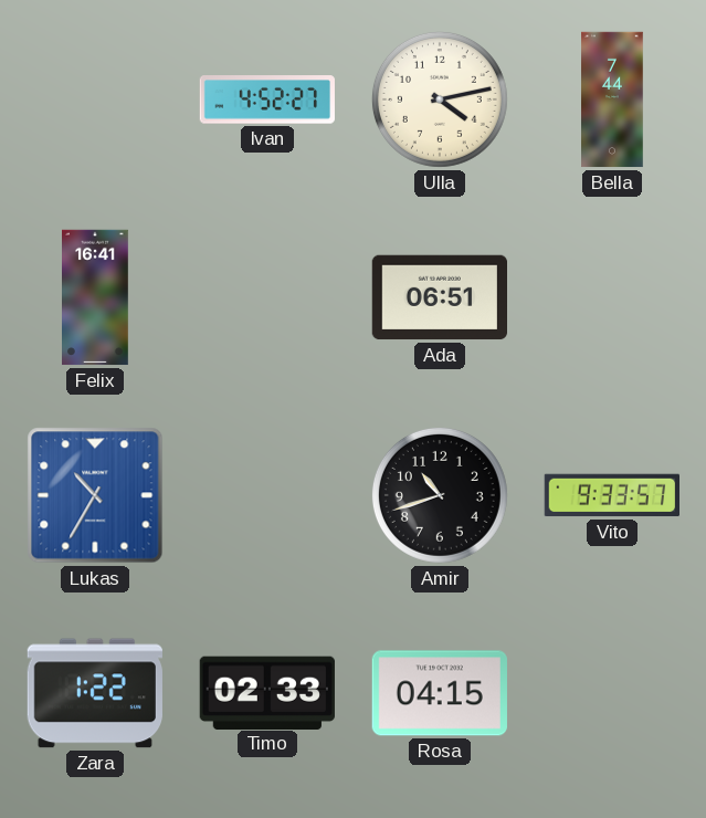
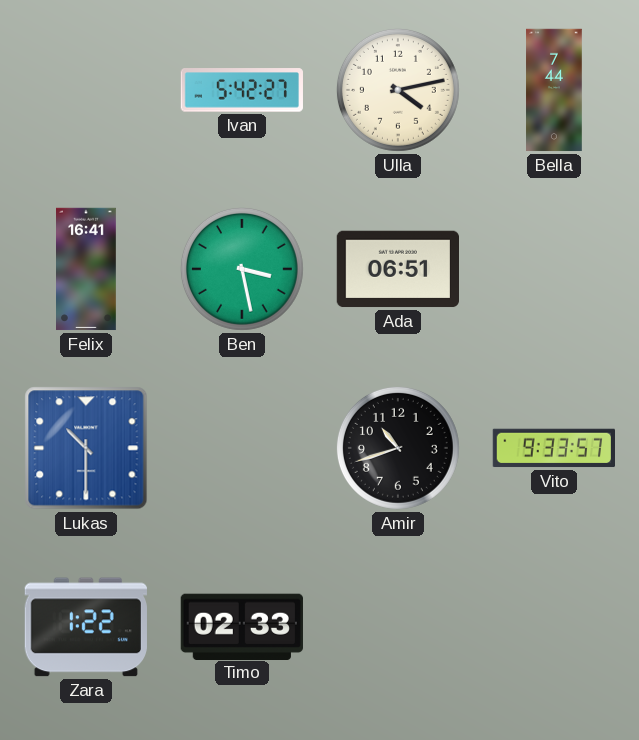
Ivan: 4:52 -> 5:42
Ben: none -> 3:28
Lukas: 10:35 -> 10:30
Rosa: 04:15 -> none
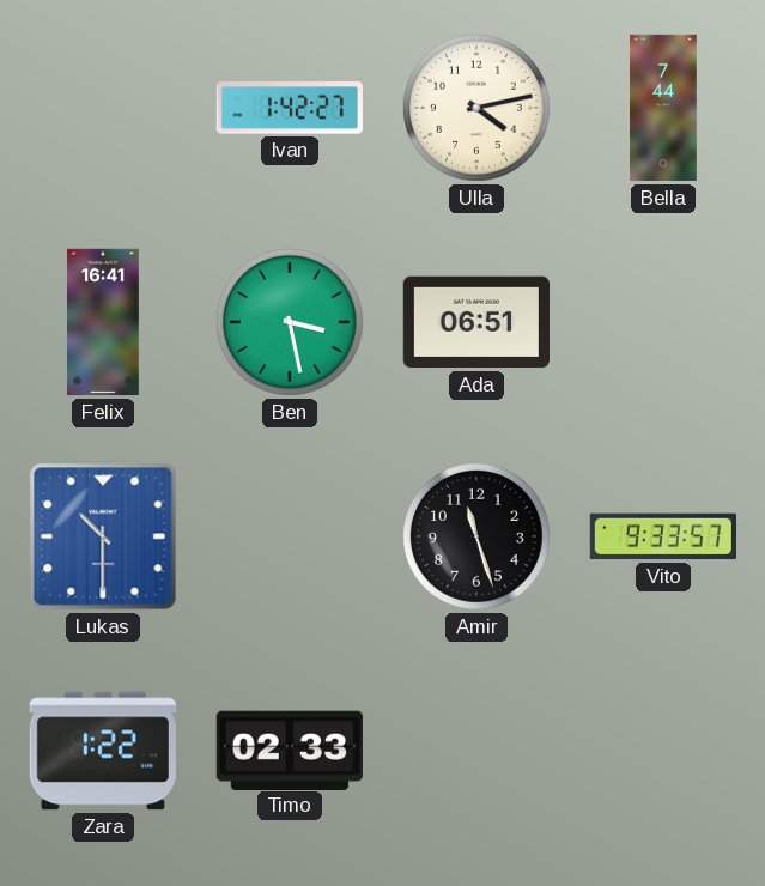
Ivan: 5:42 -> 1:42
Amir: 10:42 -> 11:27
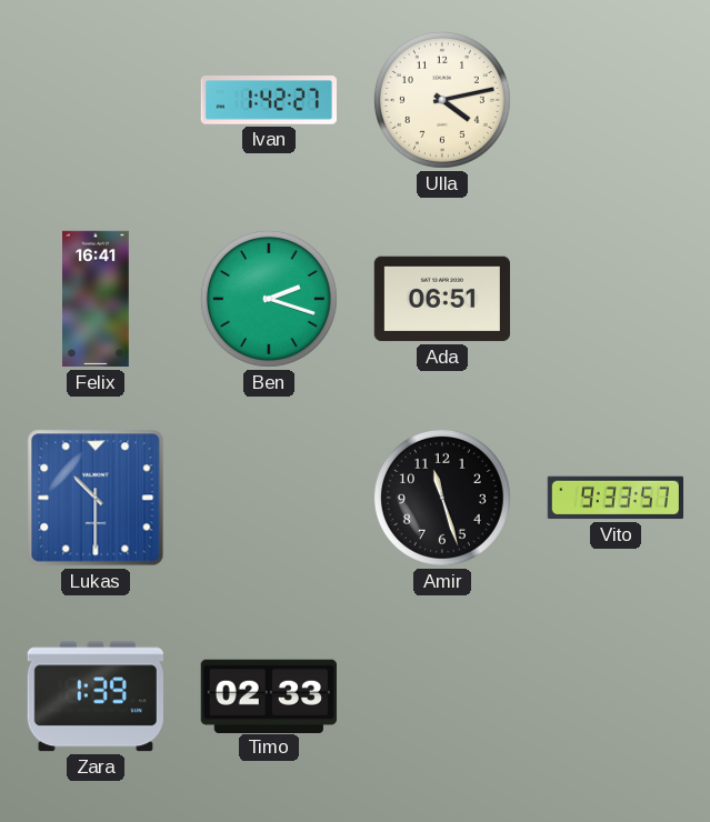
Bella: 7:44 -> none
Ben: 3:28 -> 2:18
Zara: 1:22 -> 1:39
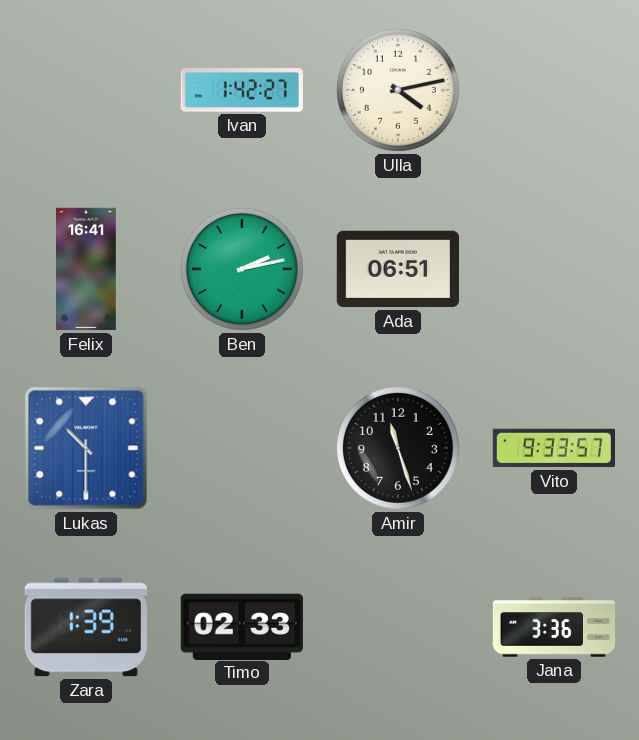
Ben: 2:18 -> 2:13
Jana: none -> 3:36
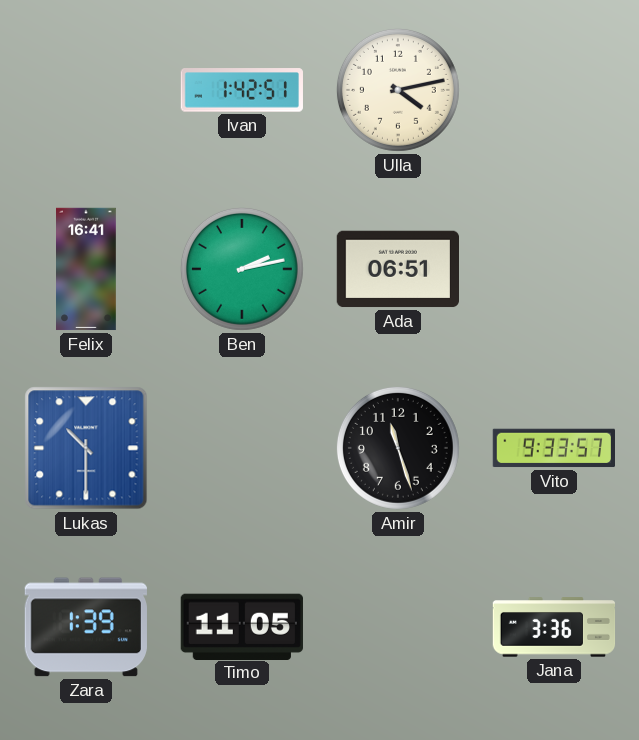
Ivan: 1:42:27 -> 1:42:51
Timo: 02:33 -> 11:05
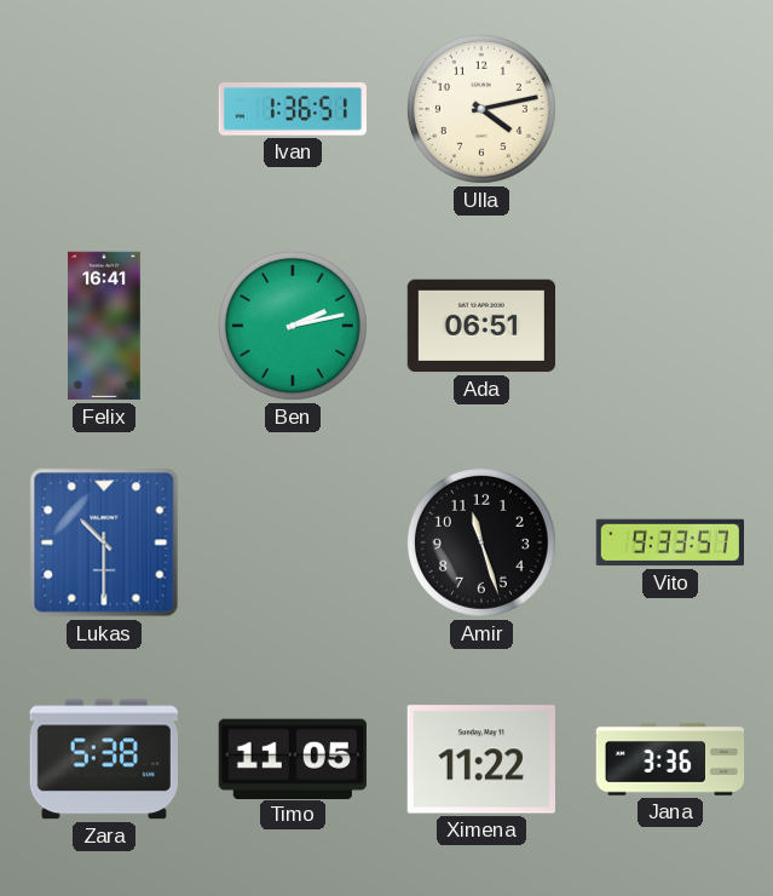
Ivan: 1:42 -> 1:36
Zara: 1:39 -> 5:38
Ximena: none -> 11:22
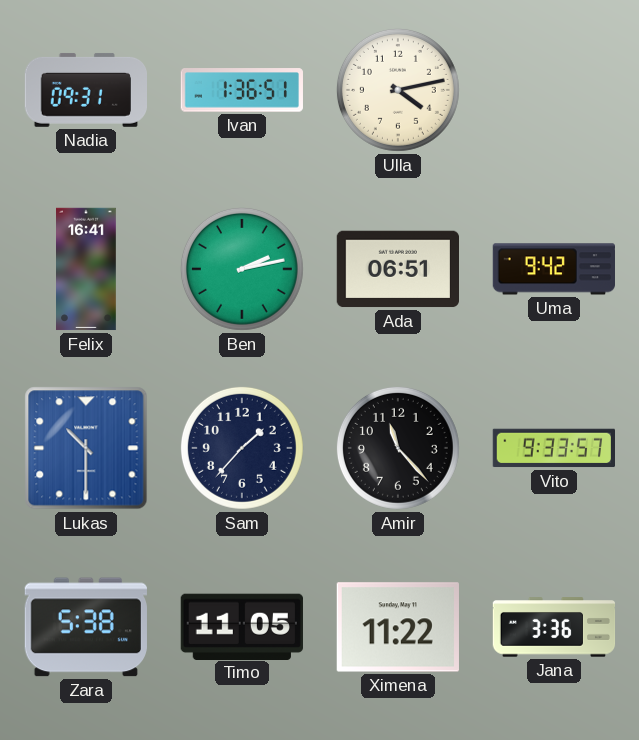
Nadia: none -> 09:31
Uma: none -> 9:42
Sam: none -> 1:37
Amir: 11:27 -> 11:23
